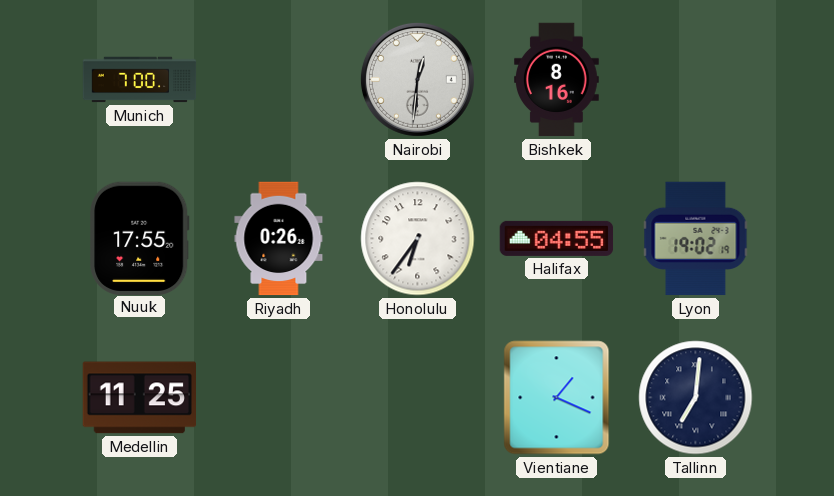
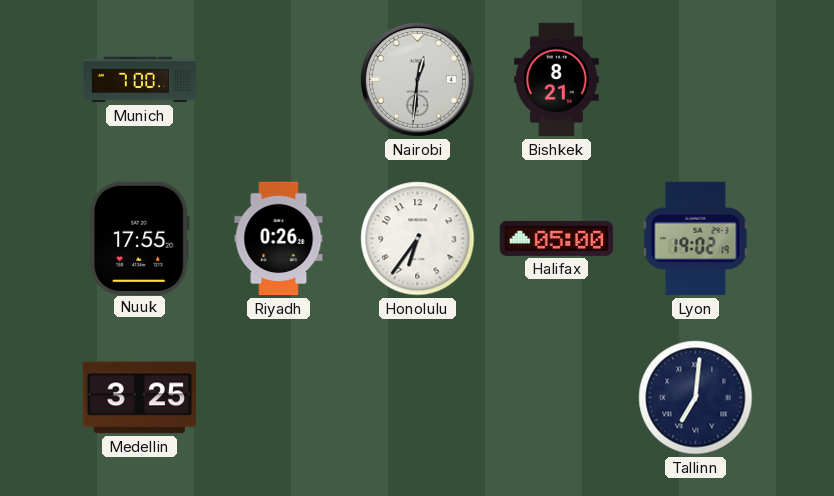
Bishkek: 8:16 -> 8:21
Halifax: 04:55 -> 05:00
Medellin: 11:25 -> 3:25
Vientiane: 1:19 -> none
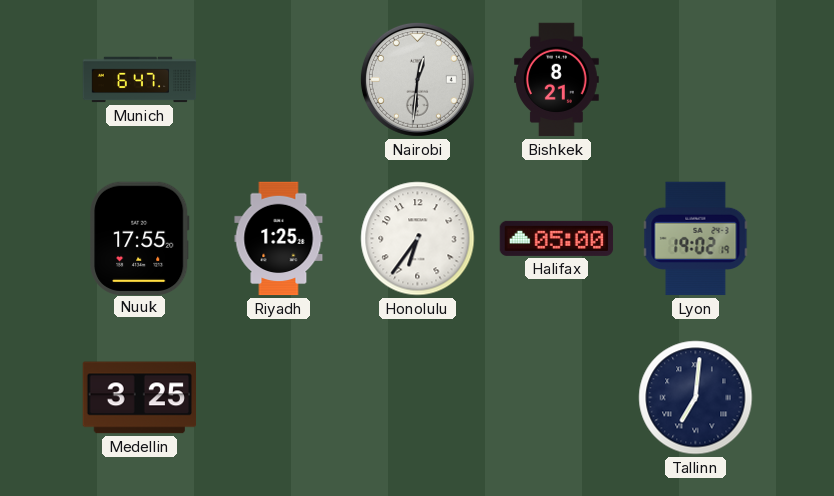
Munich: 7:00 -> 6:47
Riyadh: 0:26 -> 1:25
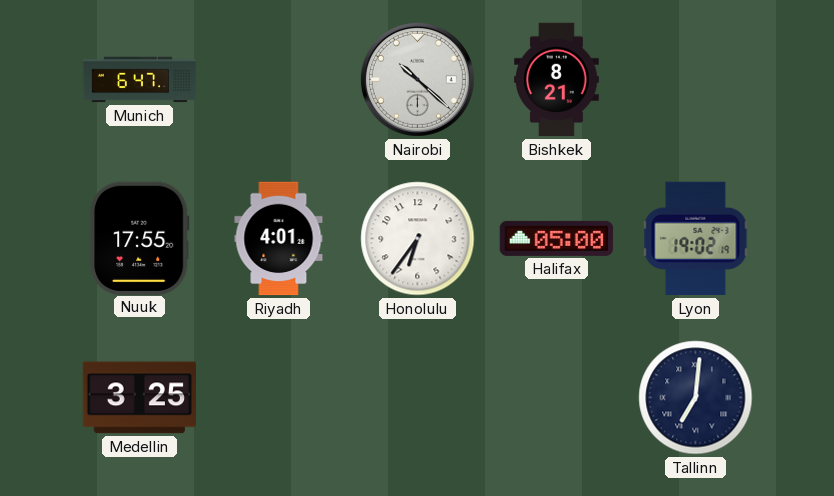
Nairobi: 12:31 -> 10:22
Riyadh: 1:25 -> 4:01
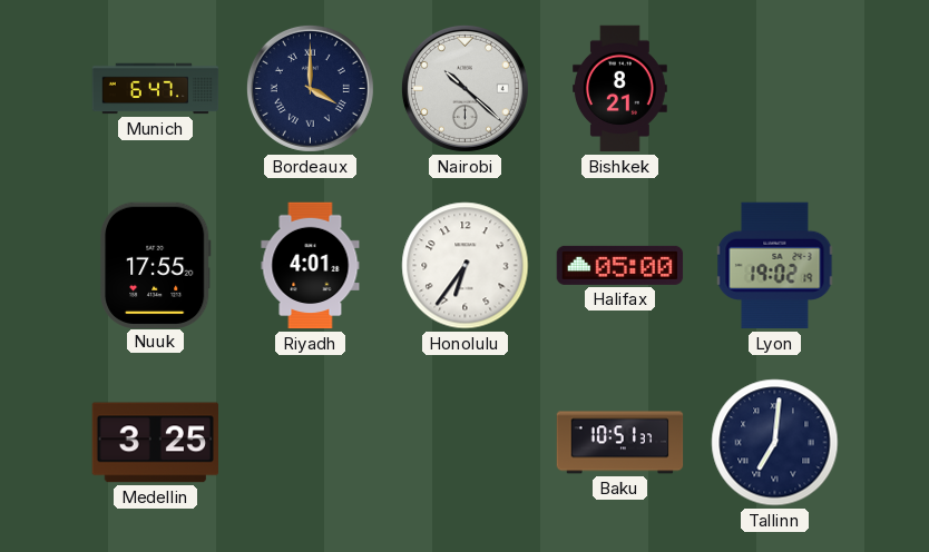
Bordeaux: none -> 4:00
Baku: none -> 10:51
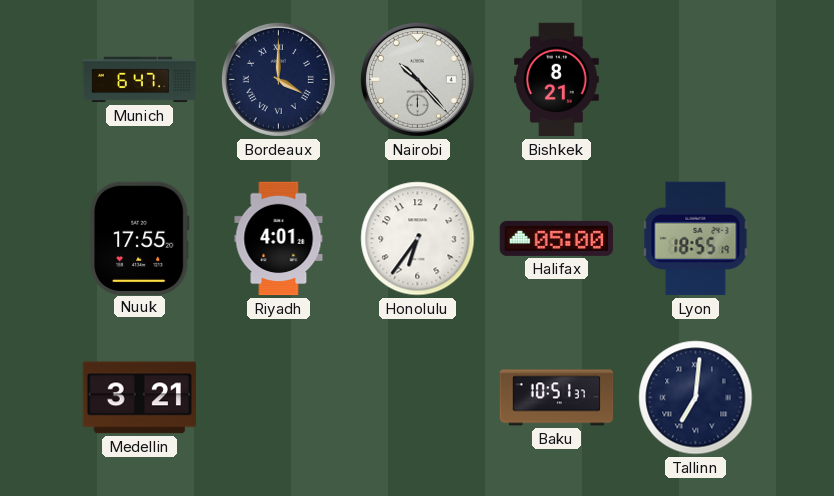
Nairobi: 10:22 -> 10:23
Lyon: 19:02 -> 18:55
Medellin: 3:25 -> 3:21
